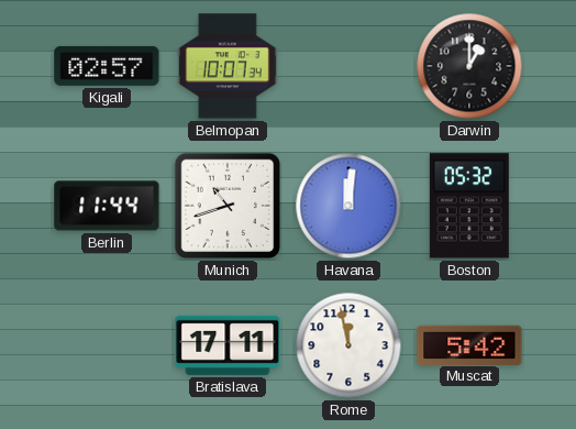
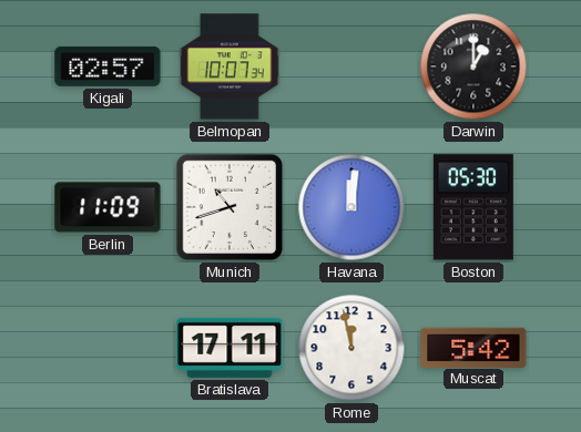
Berlin: 11:44 -> 11:09
Boston: 05:32 -> 05:30
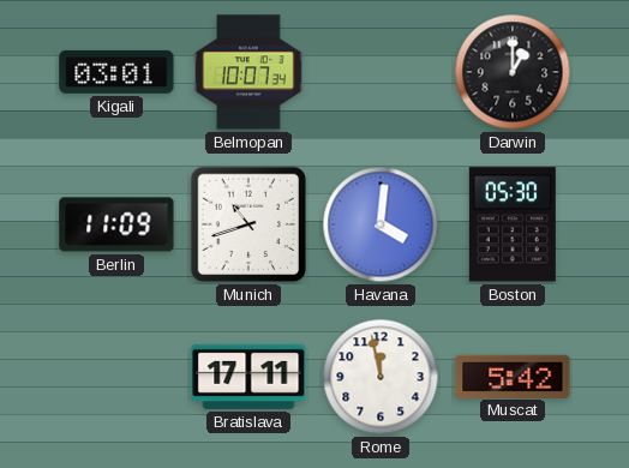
Kigali: 02:57 -> 03:01
Havana: 12:01 -> 4:01
